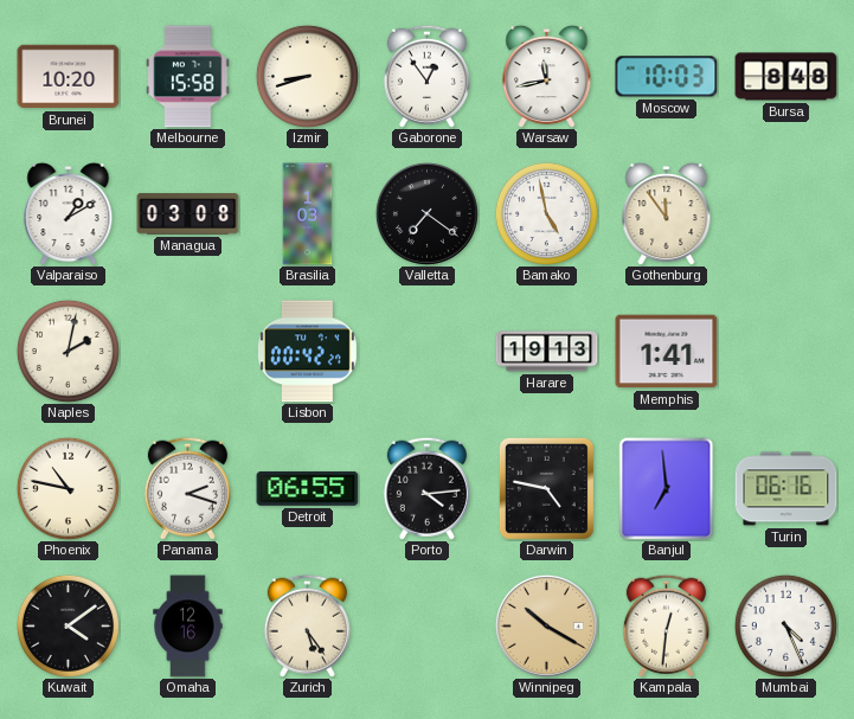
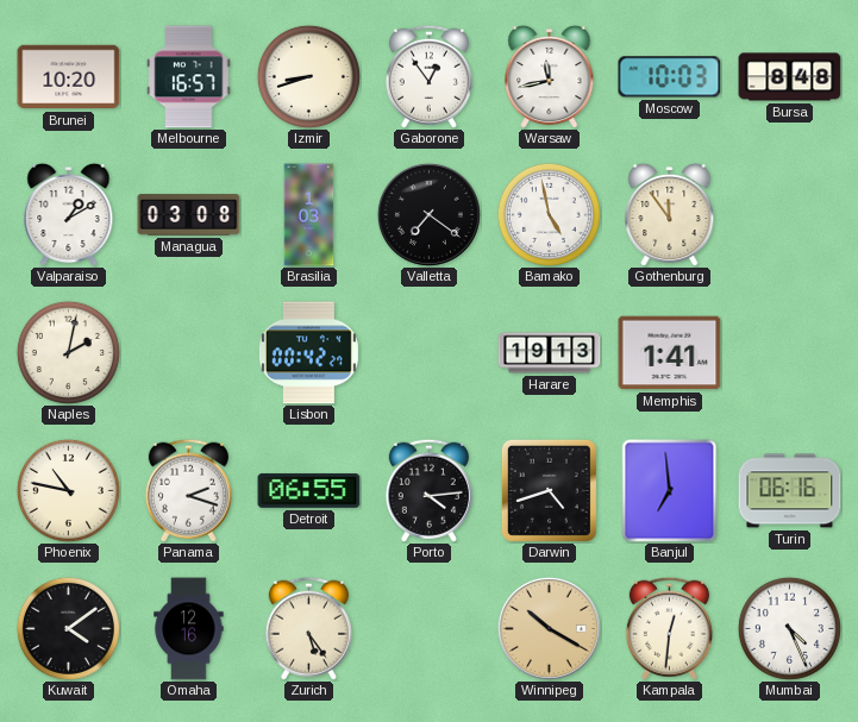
Melbourne: 15:58 -> 16:57
Darwin: 4:47 -> 4:42
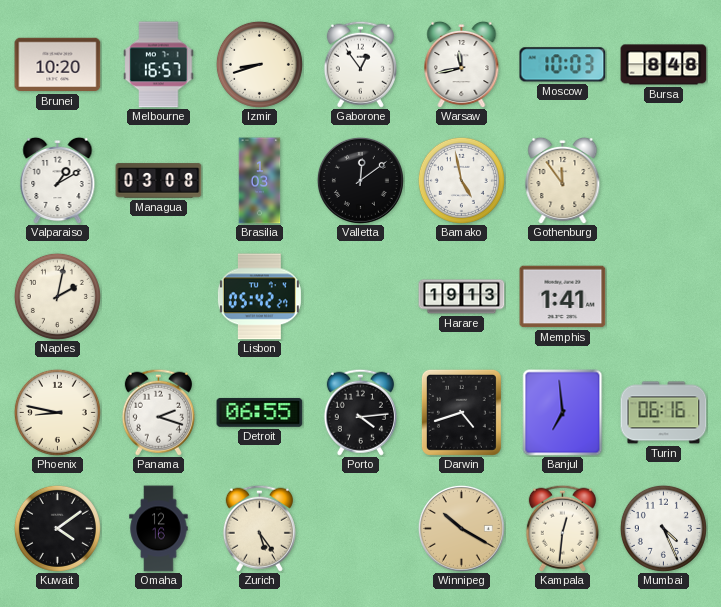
Valletta: 7:21 -> 12:09
Lisbon: 00:42 -> 05:42
Phoenix: 10:47 -> 8:47
